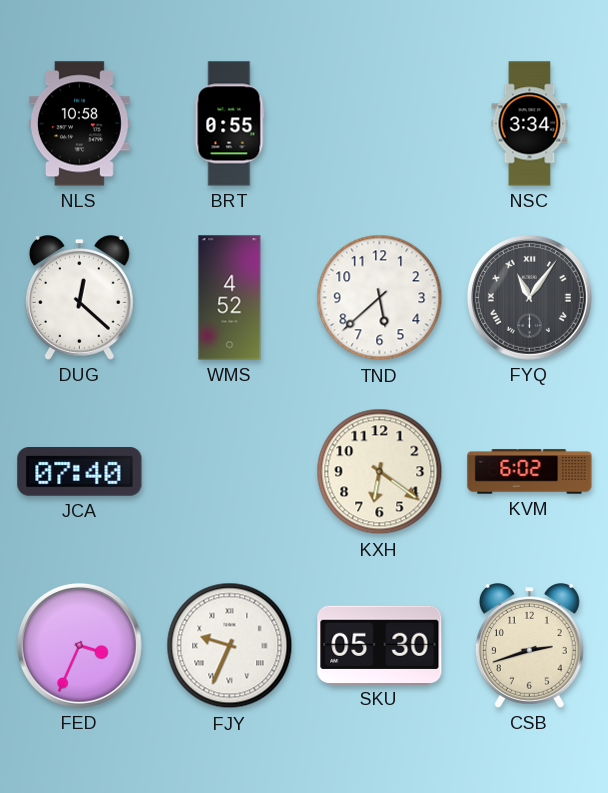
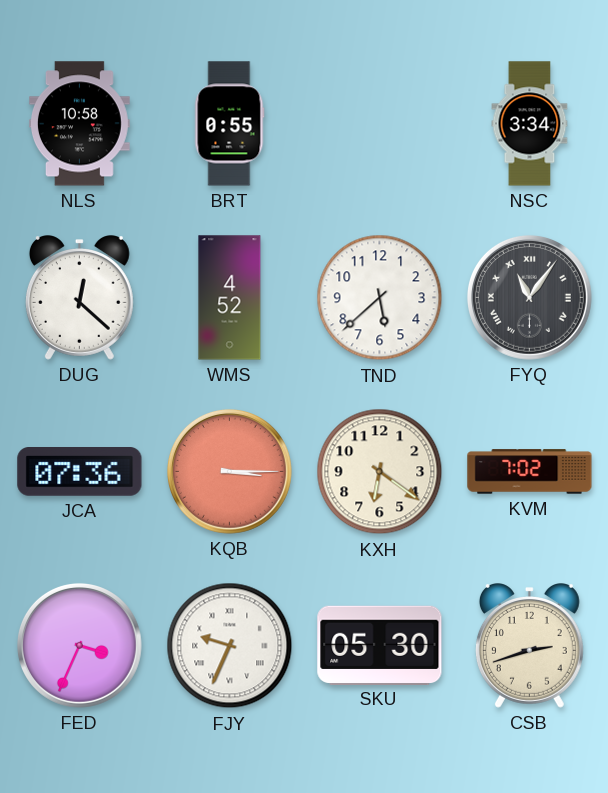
JCA: 07:40 -> 07:36
KQB: none -> 3:15
KVM: 6:02 -> 7:02
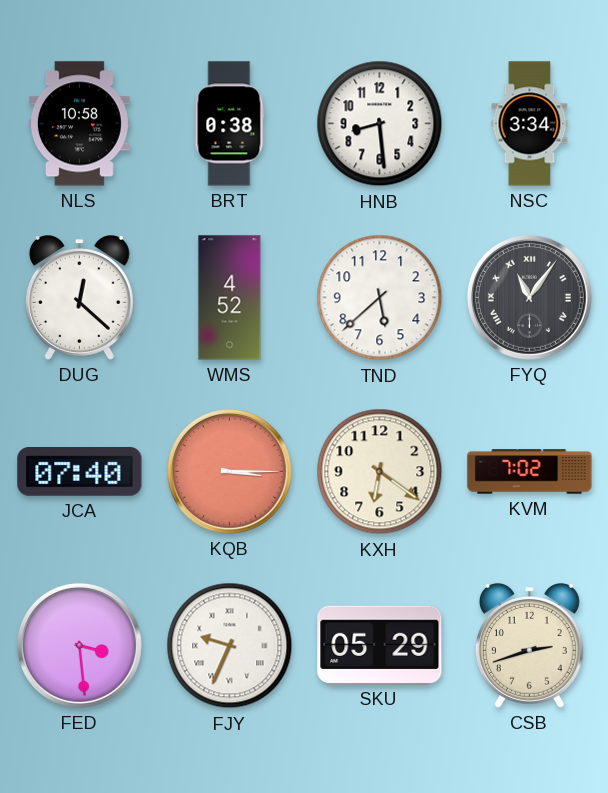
BRT: 0:55 -> 0:38
HNB: none -> 8:29
JCA: 07:36 -> 07:40
FED: 3:34 -> 3:29
SKU: 05:30 -> 05:29
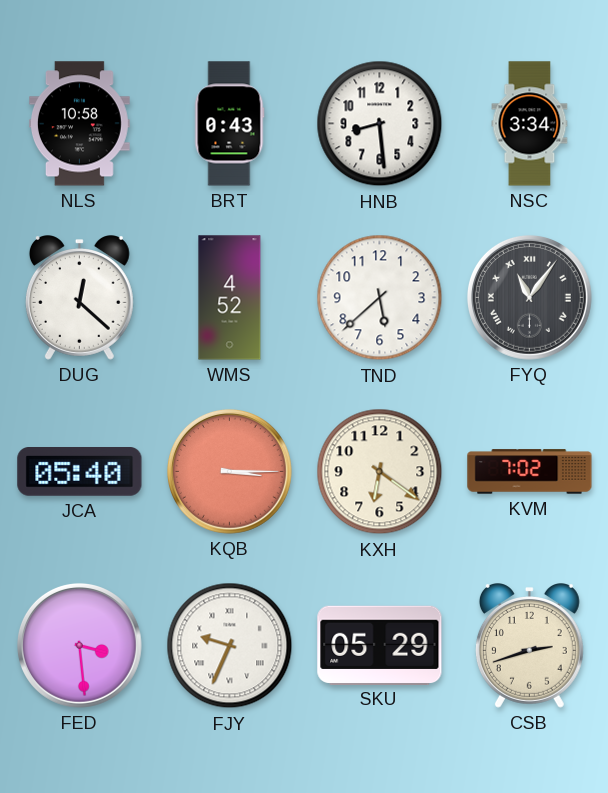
BRT: 0:38 -> 0:43
JCA: 07:40 -> 05:40
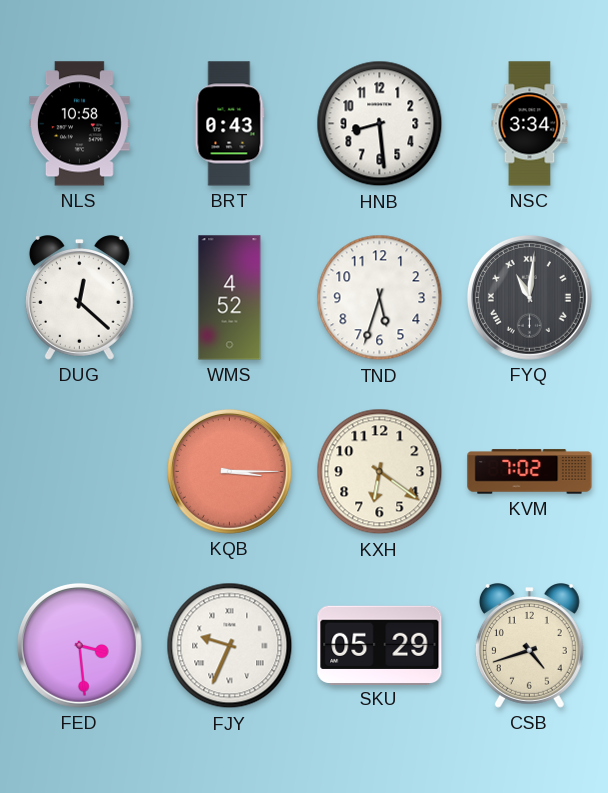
TND: 5:38 -> 5:33
FYQ: 11:06 -> 11:01
JCA: 05:40 -> none
CSB: 2:42 -> 4:42
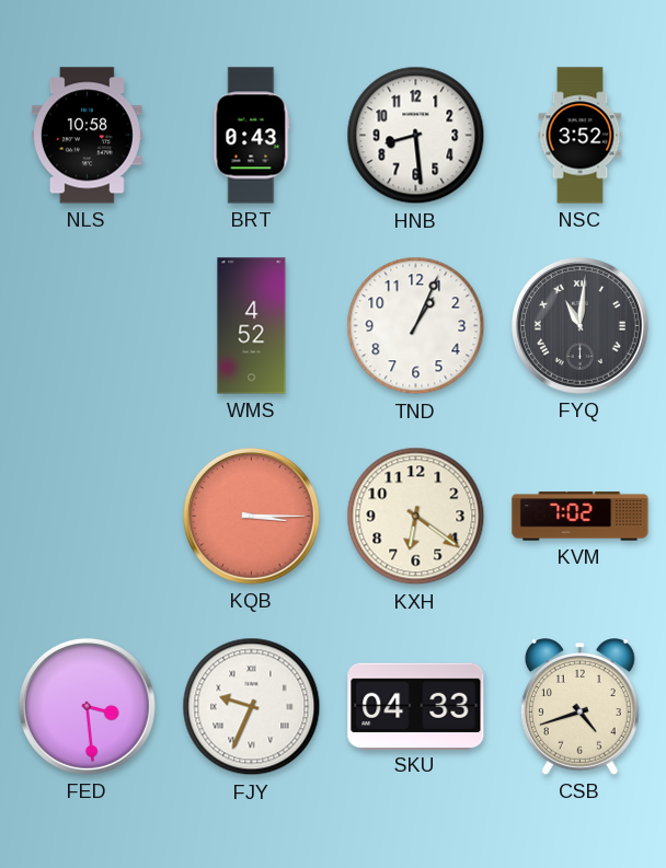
NSC: 3:34 -> 3:52
DUG: 12:22 -> none
TND: 5:33 -> 1:04
SKU: 05:29 -> 04:33
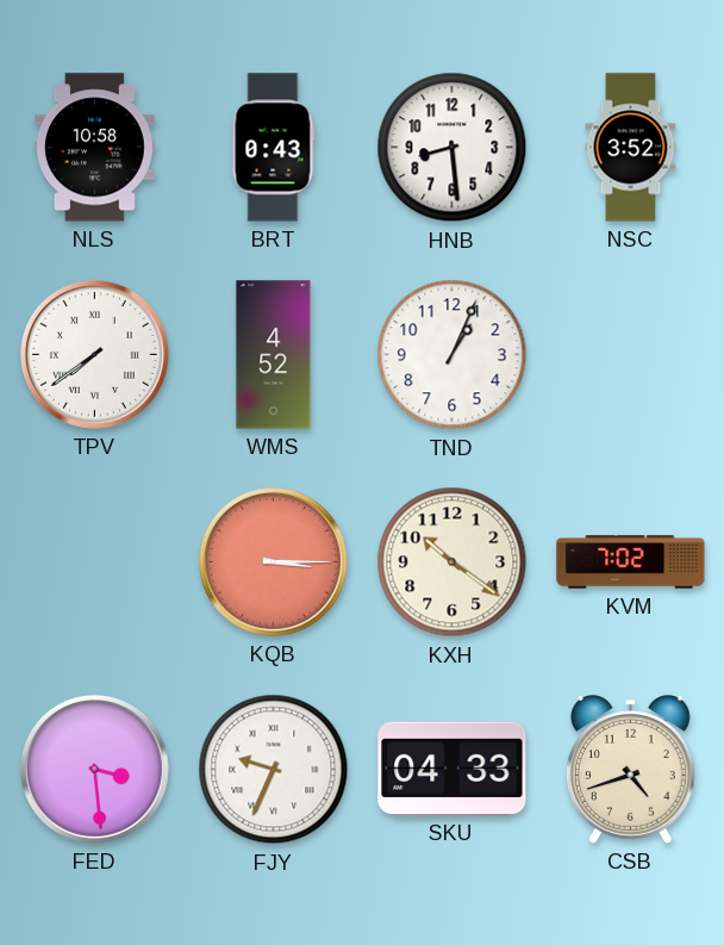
TPV: none -> 7:39
FYQ: 11:01 -> none
KXH: 6:21 -> 10:21
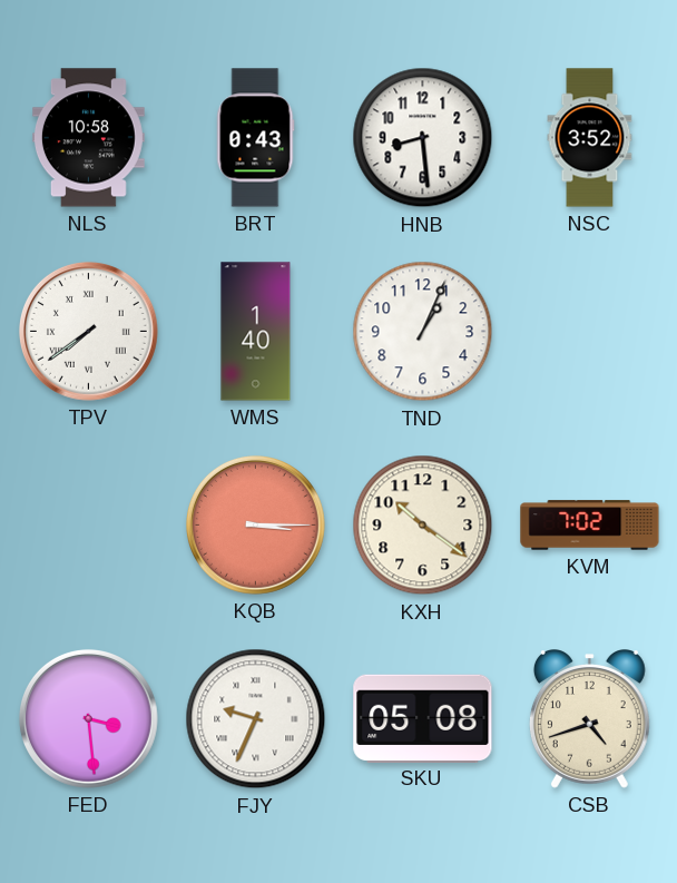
WMS: 4:52 -> 1:40
SKU: 04:33 -> 05:08
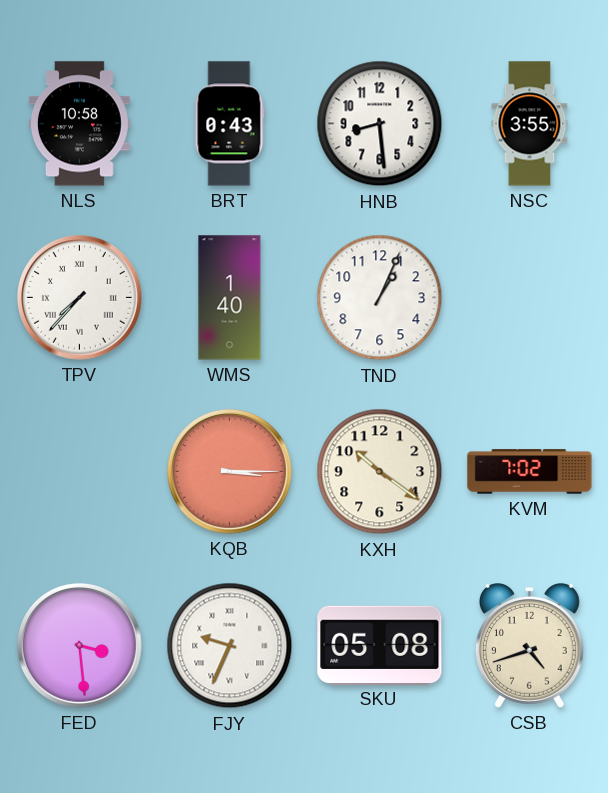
NSC: 3:52 -> 3:55
TPV: 7:39 -> 7:37
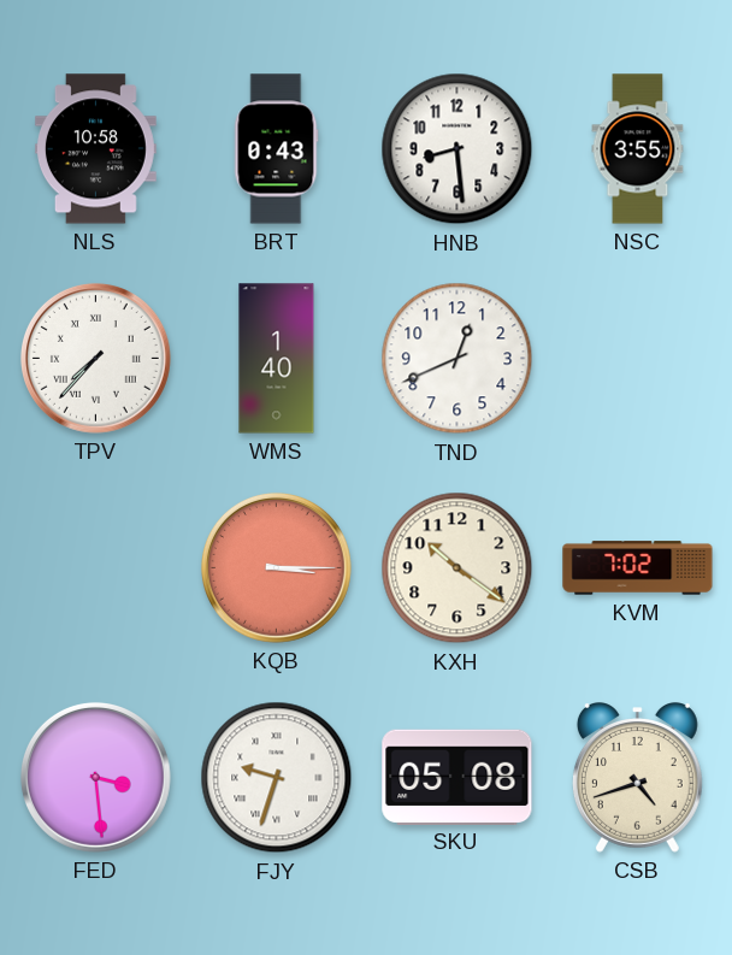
TND: 1:04 -> 12:41
FJY: 9:34 -> 9:33
